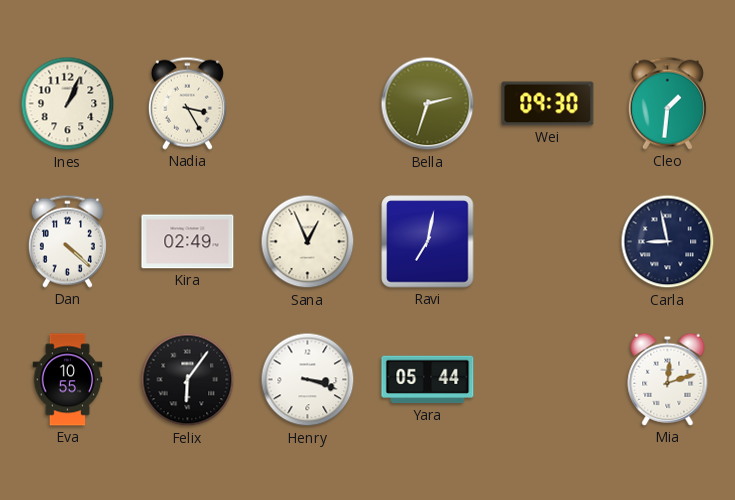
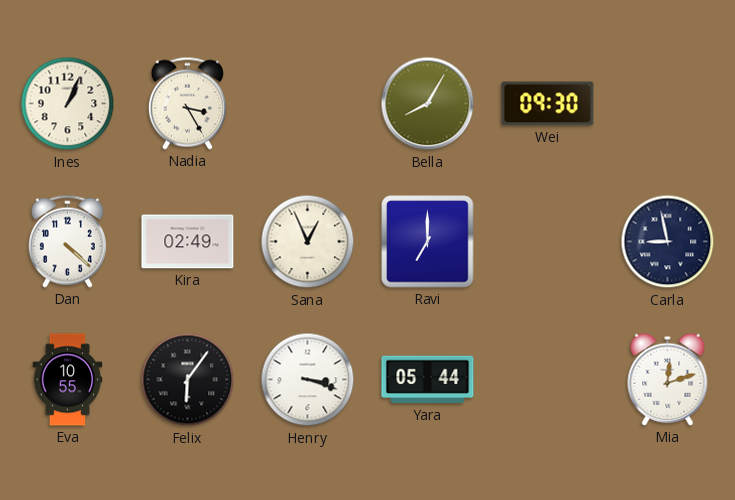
Bella: 2:33 -> 8:05
Cleo: 1:31 -> none
Ravi: 7:02 -> 7:00
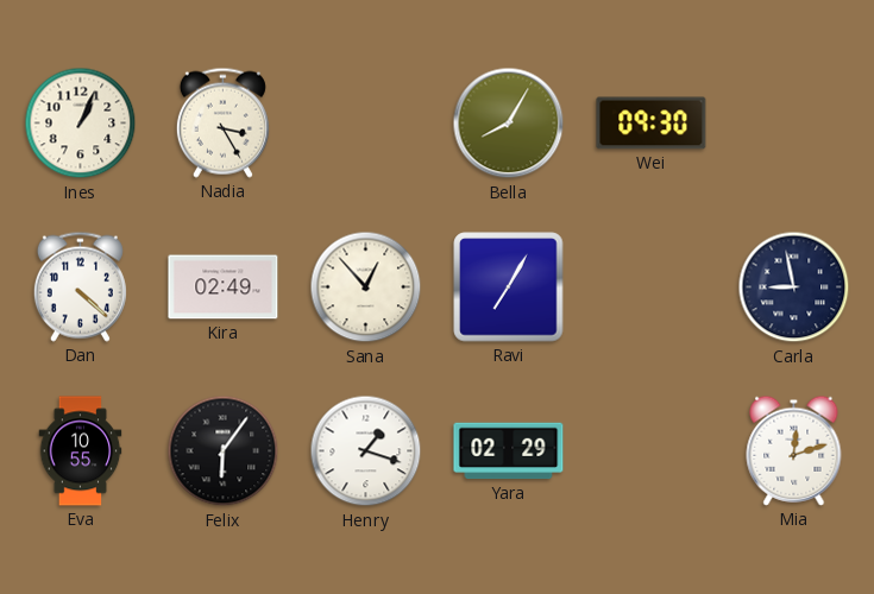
Sana: 12:56 -> 12:53
Ravi: 7:00 -> 7:05
Henry: 3:18 -> 1:18
Yara: 05:44 -> 02:29
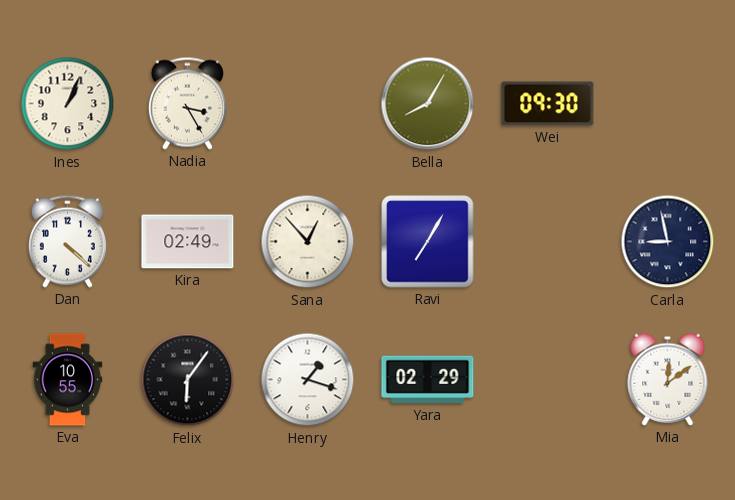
Mia: 12:12 -> 12:09
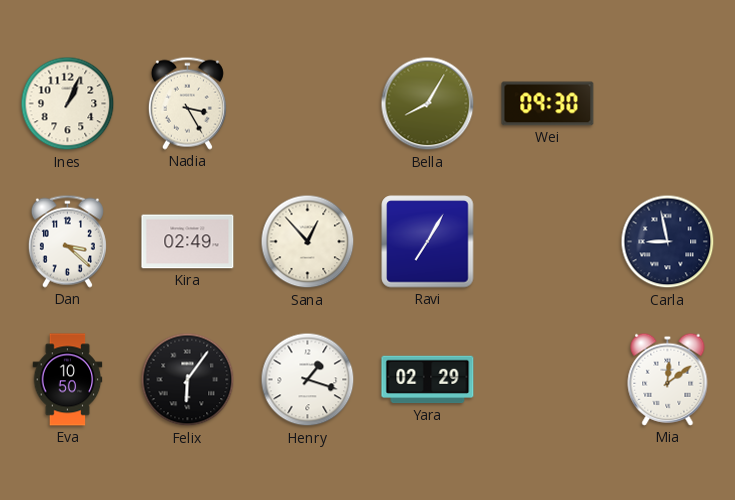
Dan: 4:22 -> 3:22
Eva: 10:55 -> 10:50
